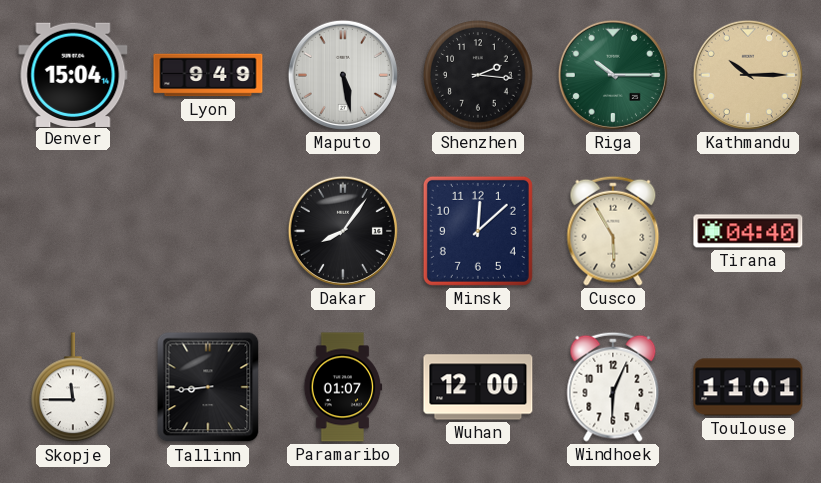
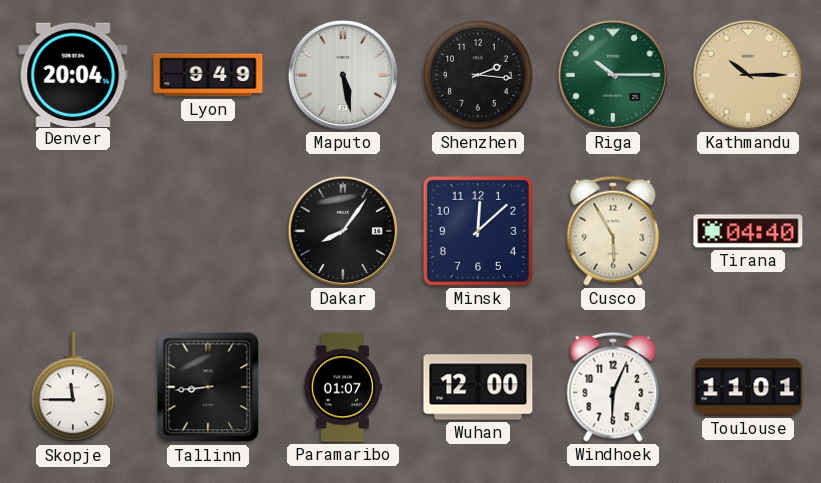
Denver: 15:04 -> 20:04
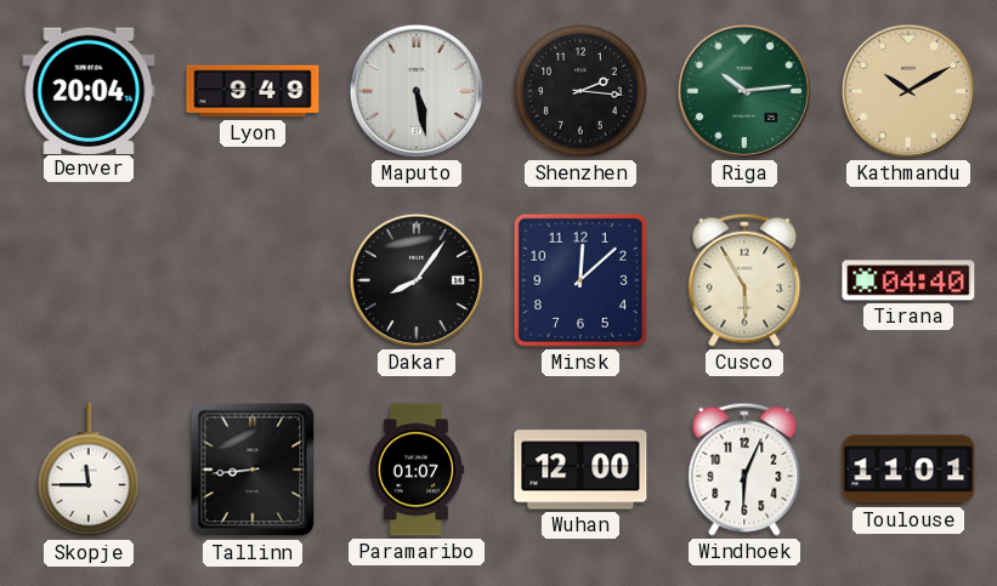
Riga: 10:15 -> 10:14
Kathmandu: 10:15 -> 10:10
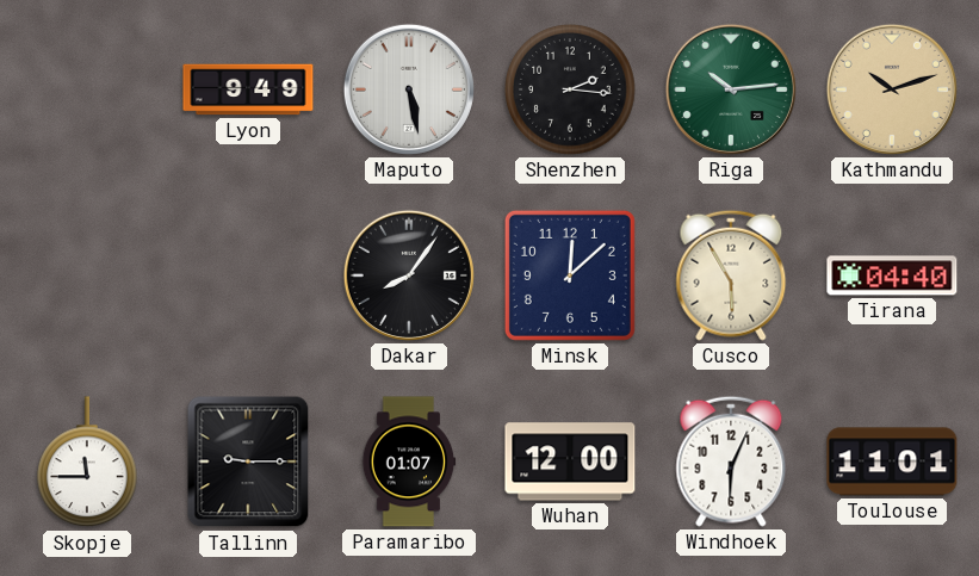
Denver: 20:04 -> none
Kathmandu: 10:10 -> 10:12
Tallinn: 8:44 -> 9:15
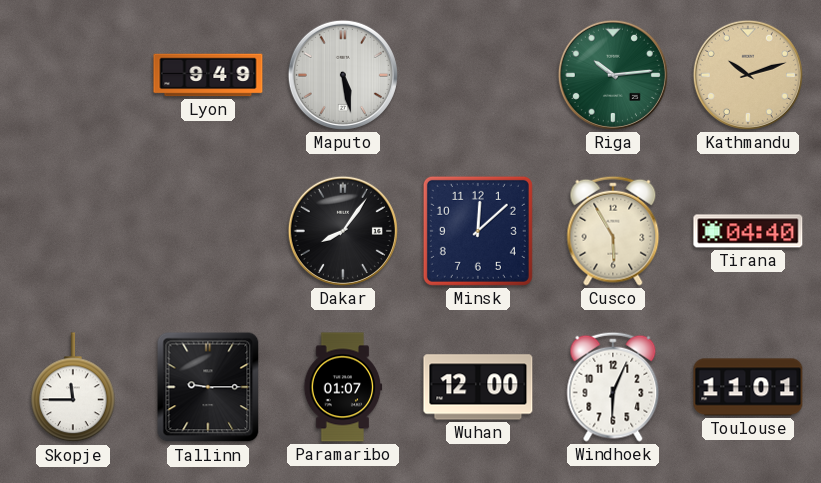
Shenzhen: 2:16 -> none
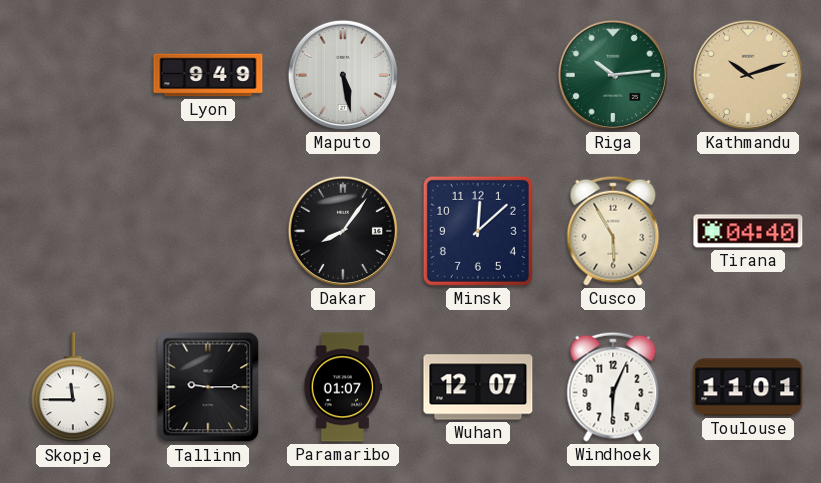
Wuhan: 12:00 -> 12:07
